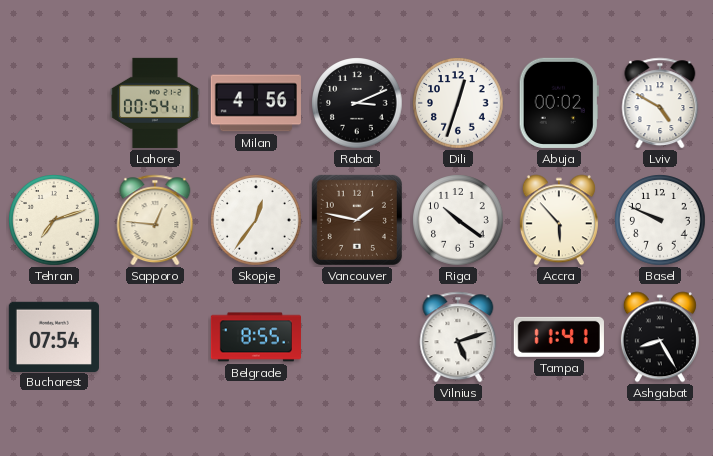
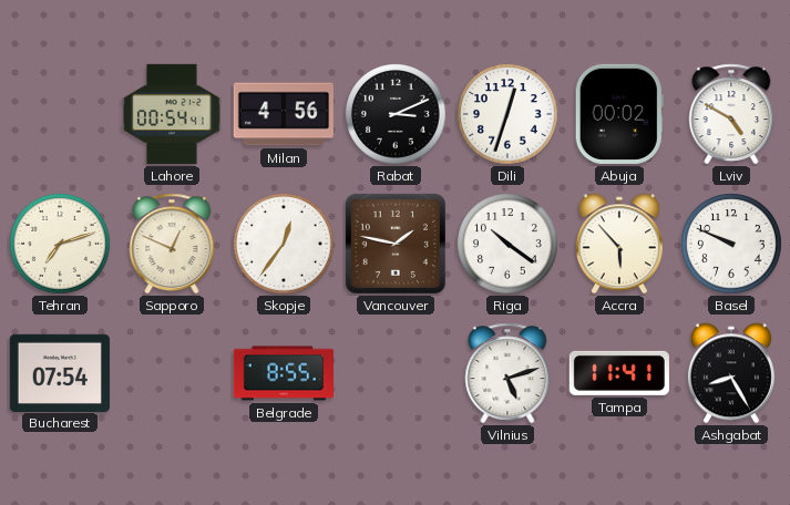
Sapporo: 12:46 -> 12:49
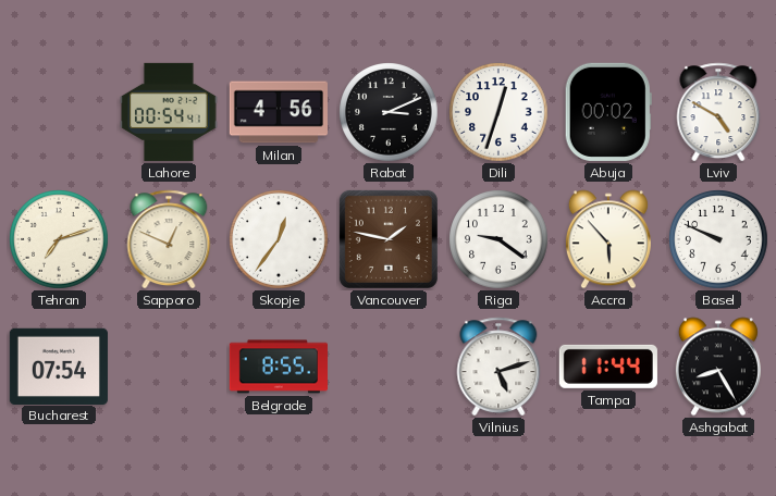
Riga: 10:21 -> 9:21
Tampa: 11:41 -> 11:44
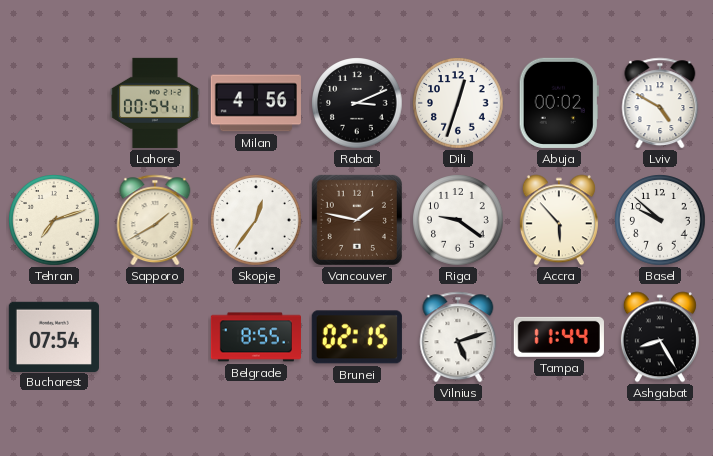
Sapporo: 12:49 -> 1:40
Basel: 9:49 -> 9:52
Brunei: none -> 02:15
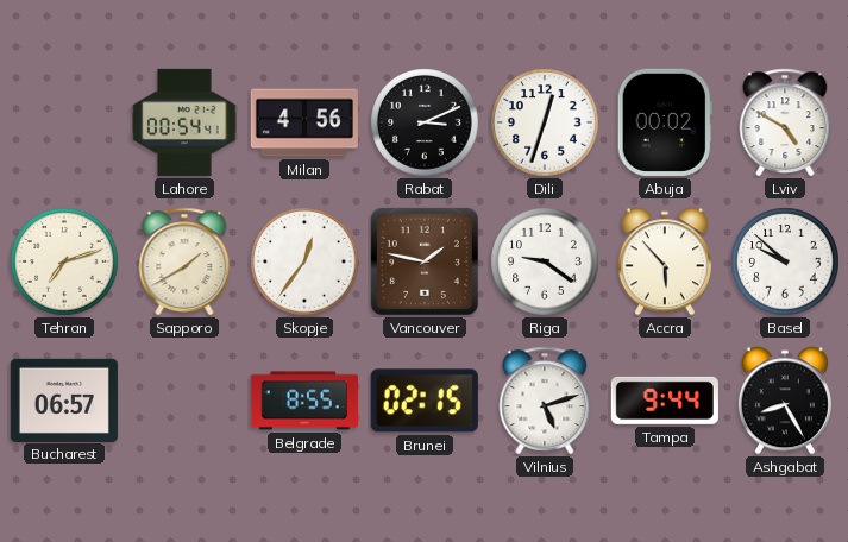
Bucharest: 07:54 -> 06:57
Tampa: 11:44 -> 9:44
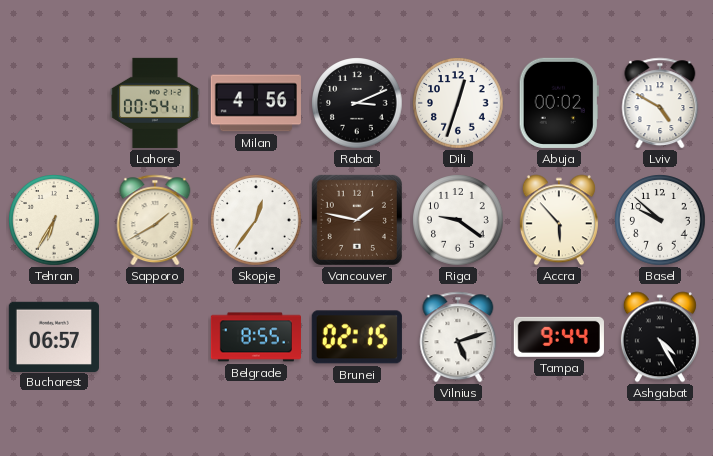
Tehran: 7:12 -> 6:35
Ashgabat: 8:25 -> 4:25
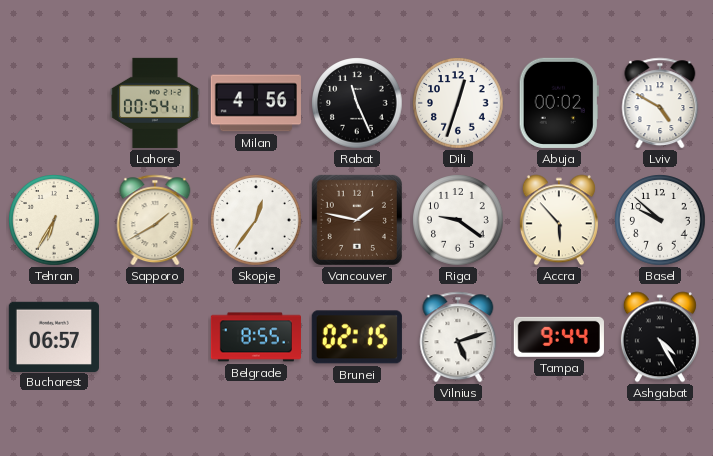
Rabat: 3:11 -> 11:26
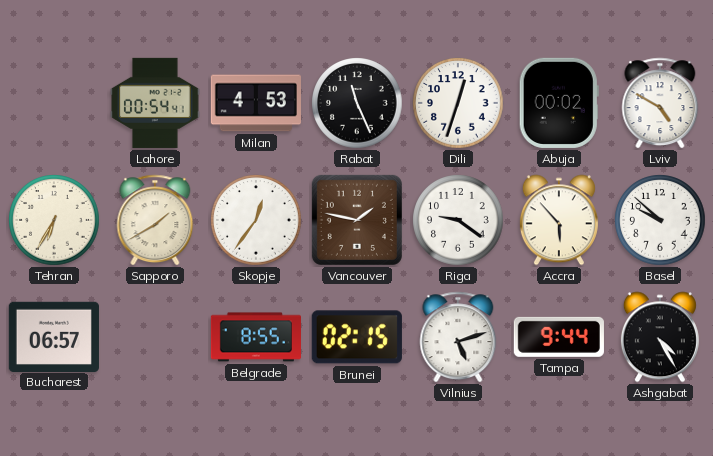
Milan: 4:56 -> 4:53
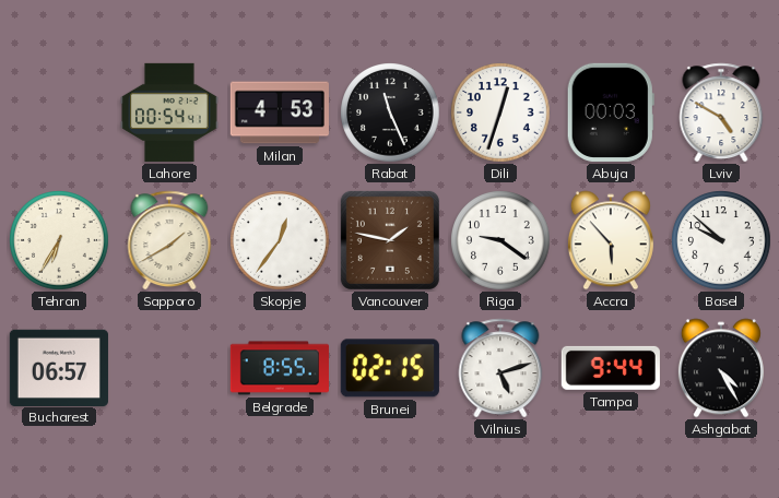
Abuja: 00:02 -> 00:03
